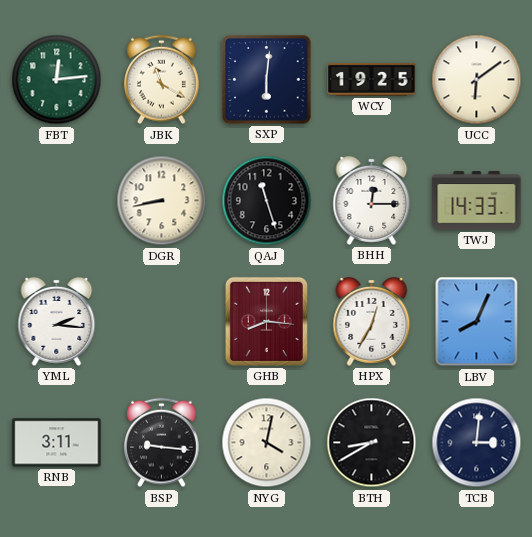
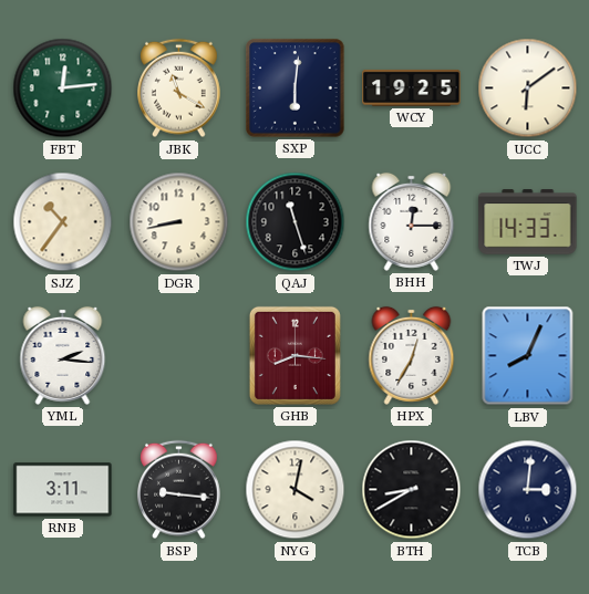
SJZ: none -> 10:36
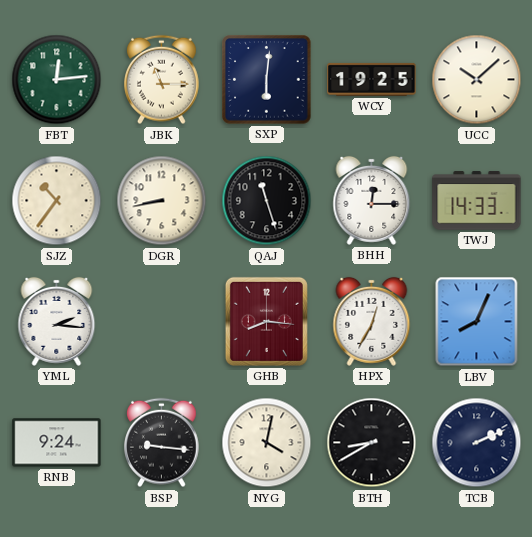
JBK: 11:20 -> 11:15
UCC: 6:09 -> 10:08
RNB: 3:11 -> 9:24
TCB: 3:01 -> 2:11
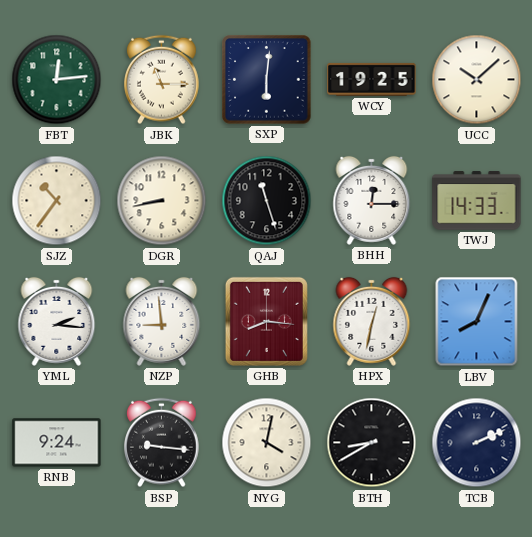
NZP: none -> 8:59
HPX: 12:35 -> 12:32
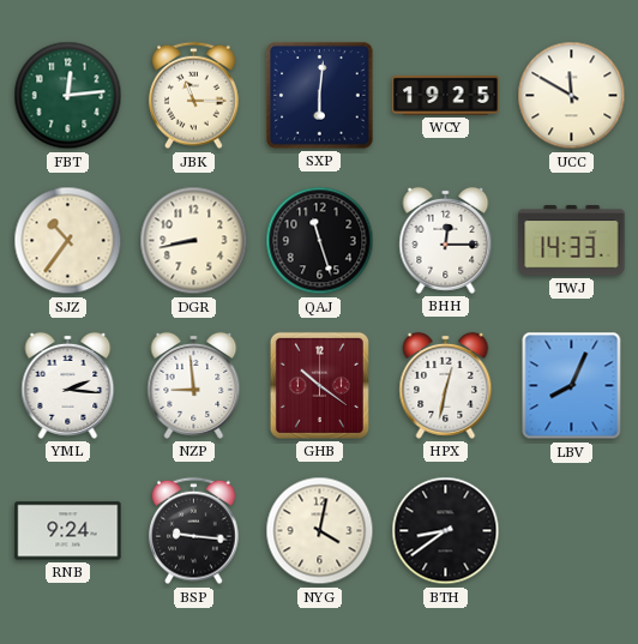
UCC: 10:08 -> 11:50
GHB: 8:16 -> 10:21
BTH: 8:40 -> 8:39
TCB: 2:11 -> none
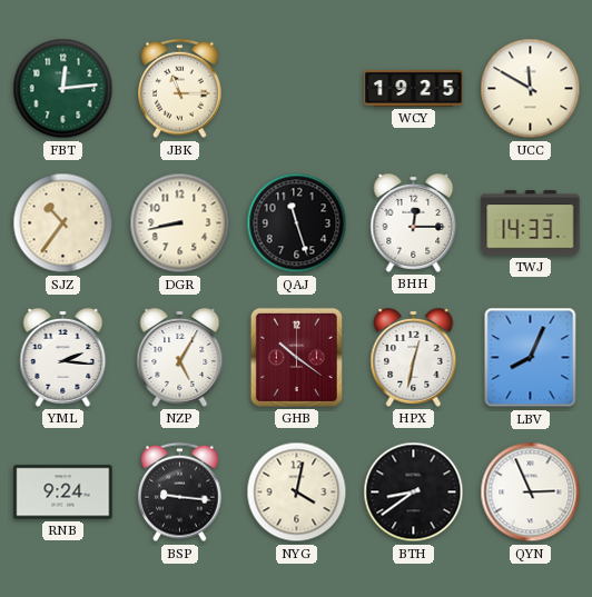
SXP: 6:01 -> none
NZP: 8:59 -> 5:05
QYN: none -> 2:56
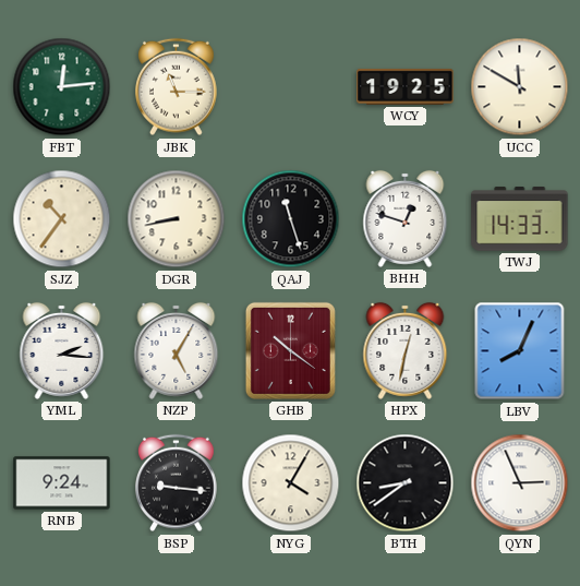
BHH: 12:15 -> 12:48
NYG: 4:02 -> 4:05
